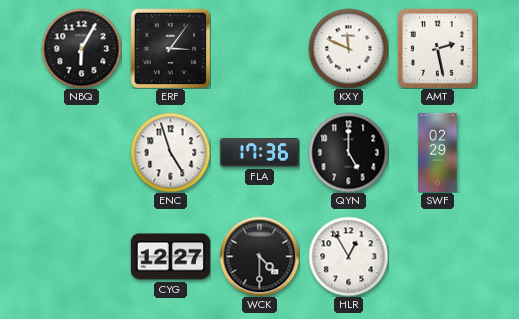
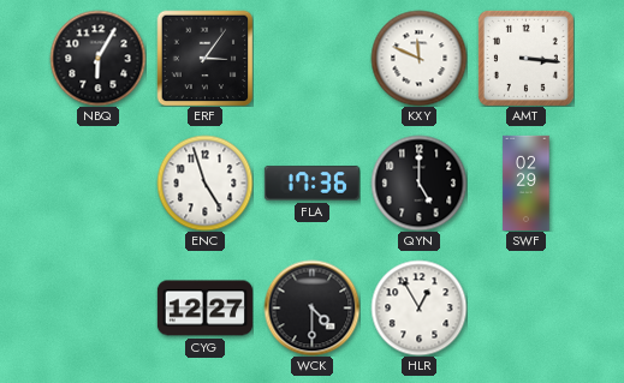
AMT: 2:28 -> 3:16
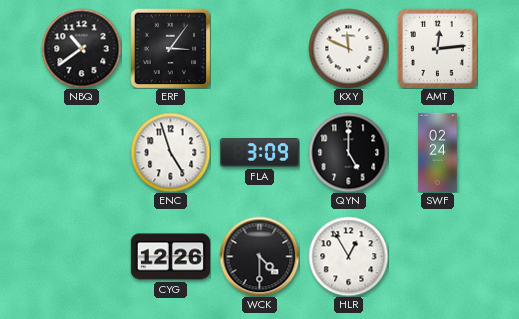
NBQ: 6:05 -> 10:39
AMT: 3:16 -> 12:14
FLA: 17:36 -> 3:09
SWF: 02:29 -> 02:24
CYG: 12:27 -> 12:26
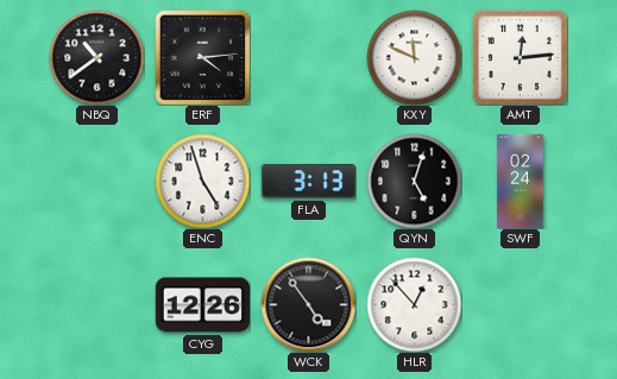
ERF: 3:06 -> 4:14
FLA: 3:09 -> 3:13
QYN: 5:00 -> 5:03
WCK: 4:30 -> 4:54
HLR: 12:55 -> 12:53
